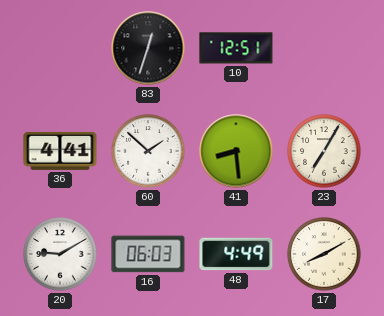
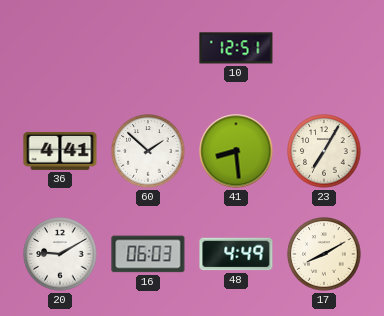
83: 12:33 -> none
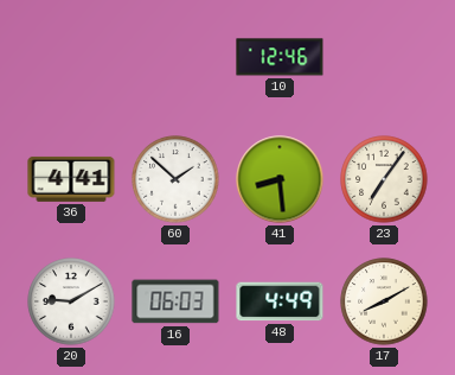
10: 12:51 -> 12:46
23: 7:05 -> 7:06
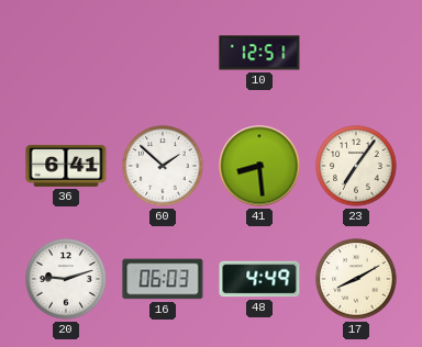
10: 12:46 -> 12:51
36: 4:41 -> 6:41
20: 9:10 -> 9:12
